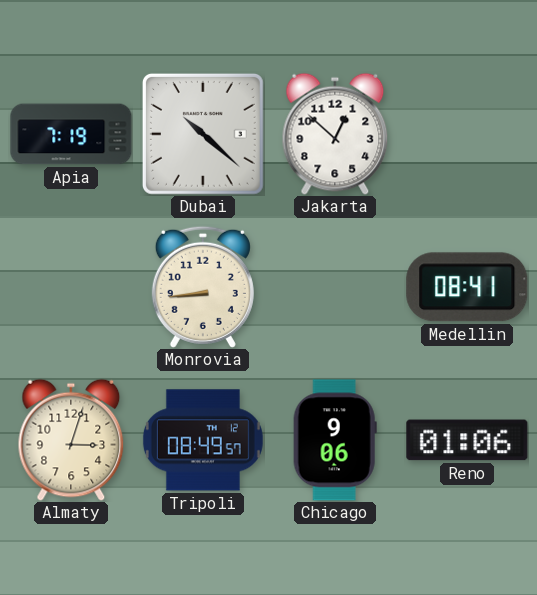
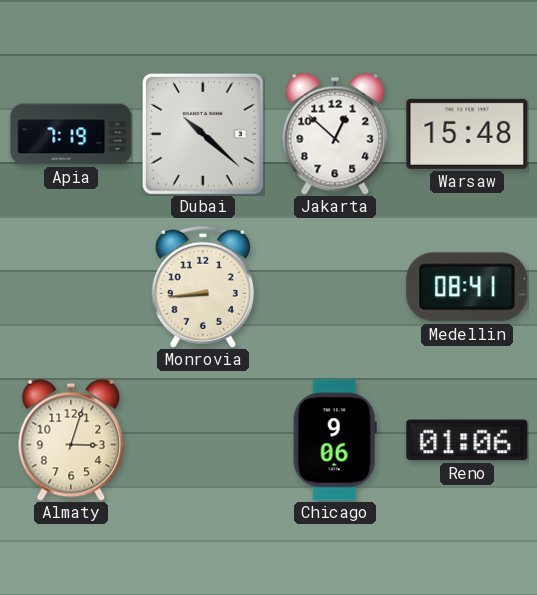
Warsaw: none -> 15:48
Tripoli: 08:49 -> none
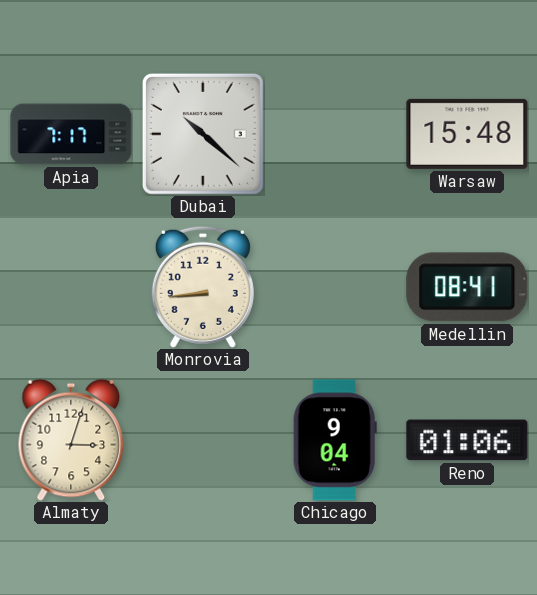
Apia: 7:19 -> 7:17
Jakarta: 12:52 -> none
Chicago: 9:06 -> 9:04
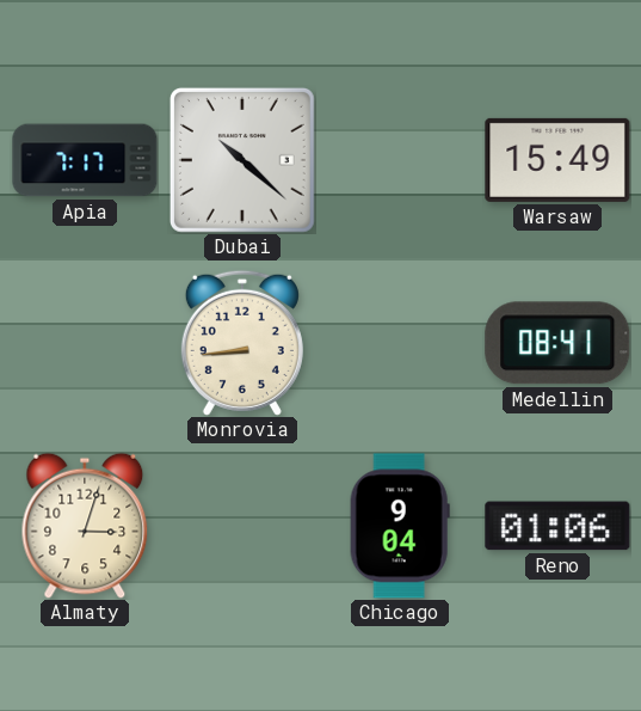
Warsaw: 15:48 -> 15:49
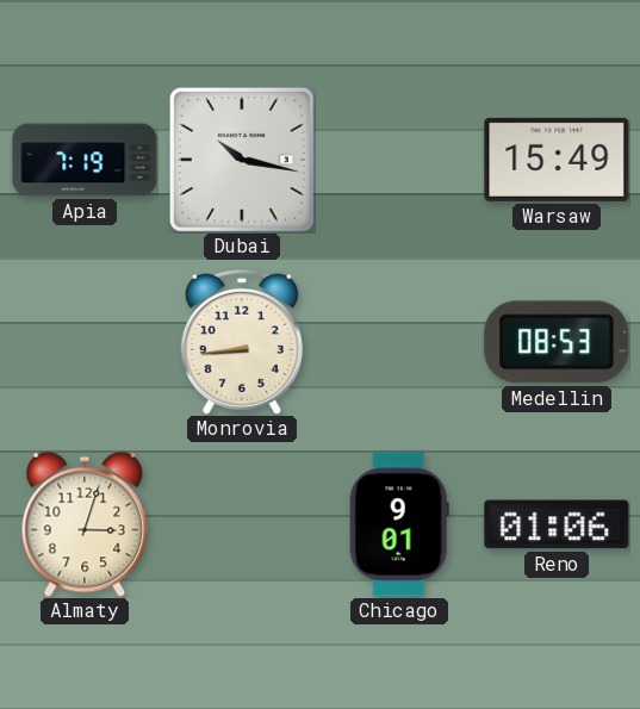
Apia: 7:17 -> 7:19
Dubai: 10:22 -> 10:17
Medellin: 08:41 -> 08:53
Chicago: 9:04 -> 9:01
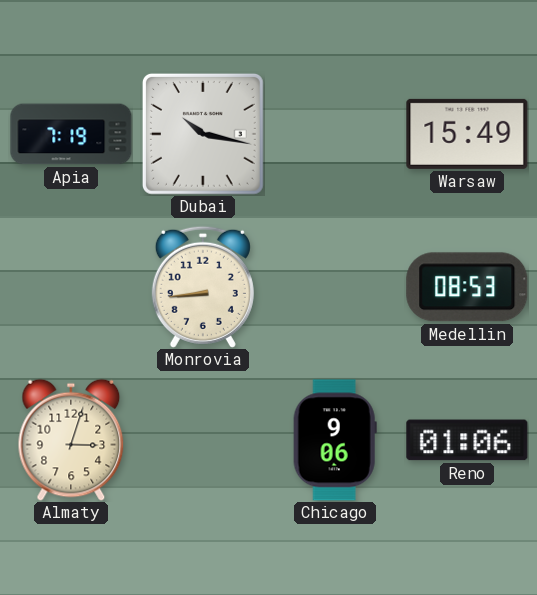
Chicago: 9:01 -> 9:06
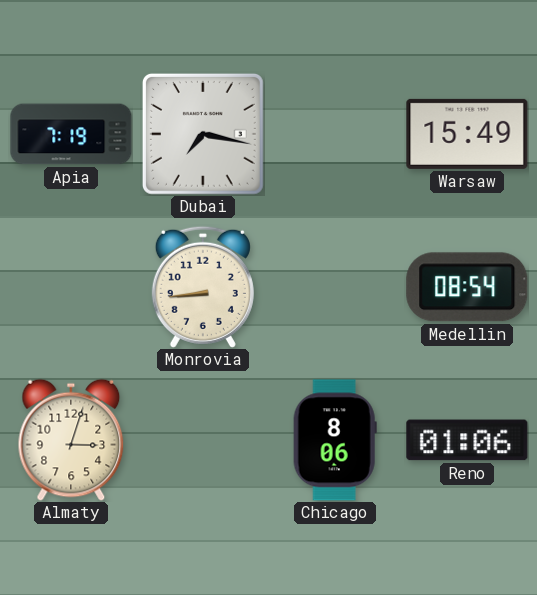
Dubai: 10:17 -> 7:17
Medellin: 08:53 -> 08:54
Chicago: 9:06 -> 8:06
